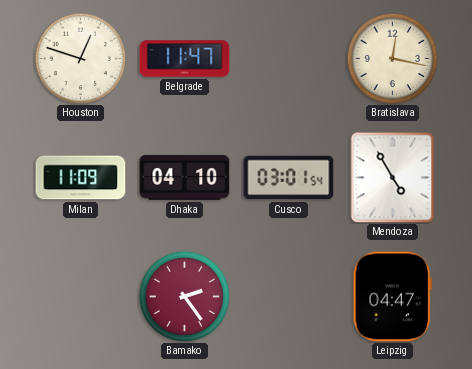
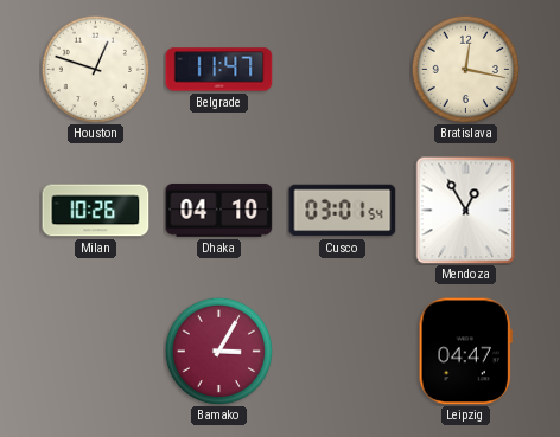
Milan: 11:09 -> 10:26
Mendoza: 4:55 -> 12:55
Bamako: 2:24 -> 3:05
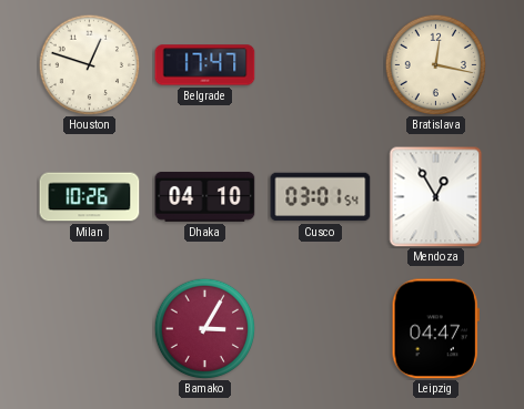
Belgrade: 11:47 -> 17:47
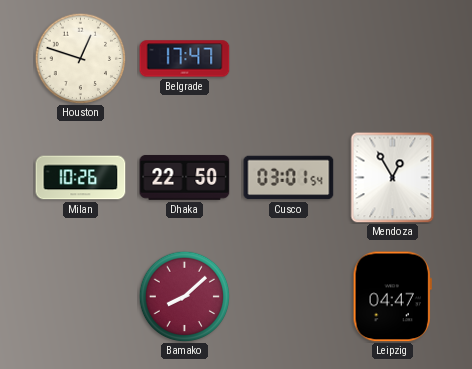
Bratislava: 12:17 -> none
Dhaka: 04:10 -> 22:50
Bamako: 3:05 -> 8:08
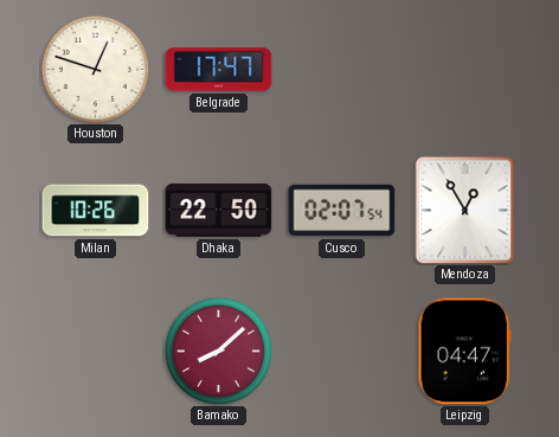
Cusco: 03:01 -> 02:07
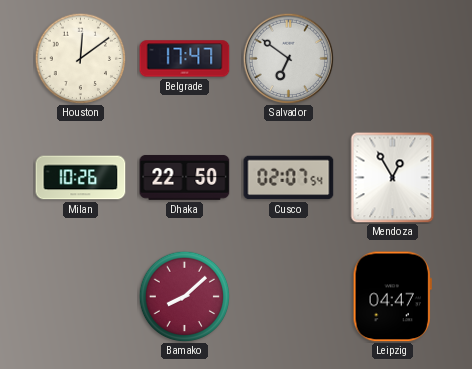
Houston: 12:48 -> 12:09
Salvador: none -> 6:51
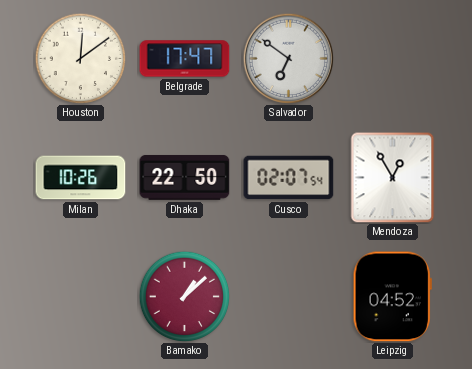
Bamako: 8:08 -> 1:08
Leipzig: 04:47 -> 04:52
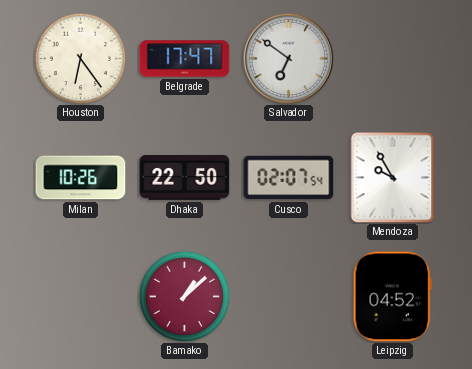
Houston: 12:09 -> 6:24
Mendoza: 12:55 -> 9:55
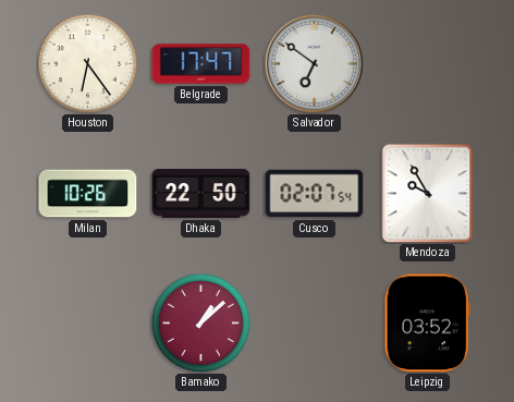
Leipzig: 04:52 -> 03:52
